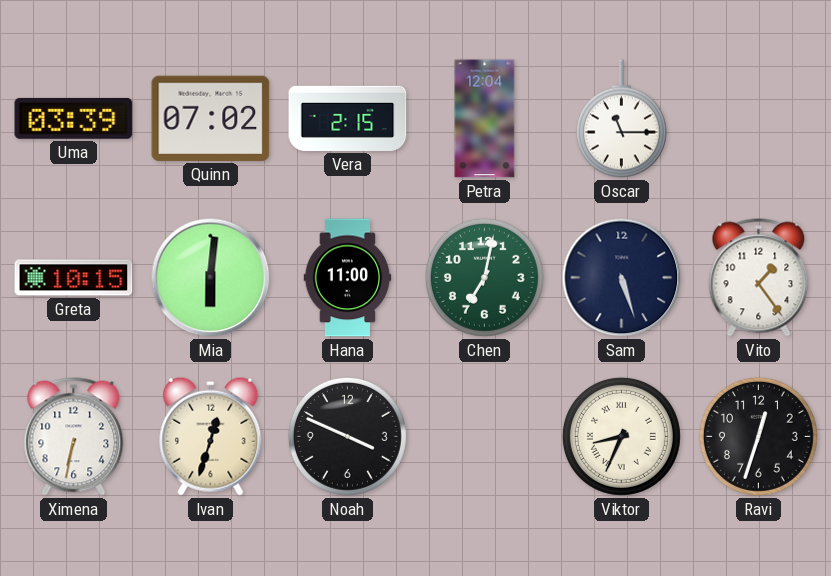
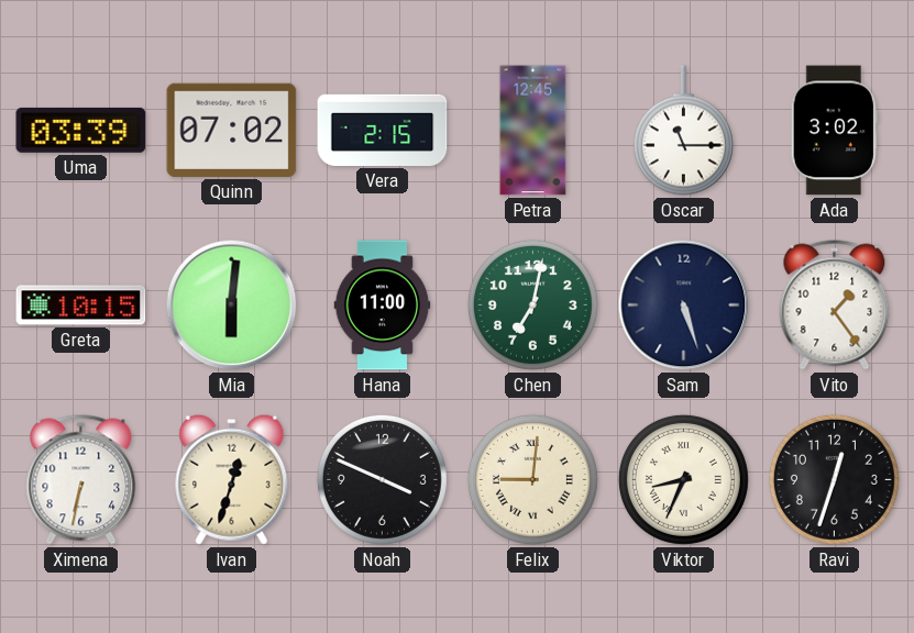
Petra: 12:04 -> 12:45
Ada: none -> 3:02
Felix: none -> 9:01
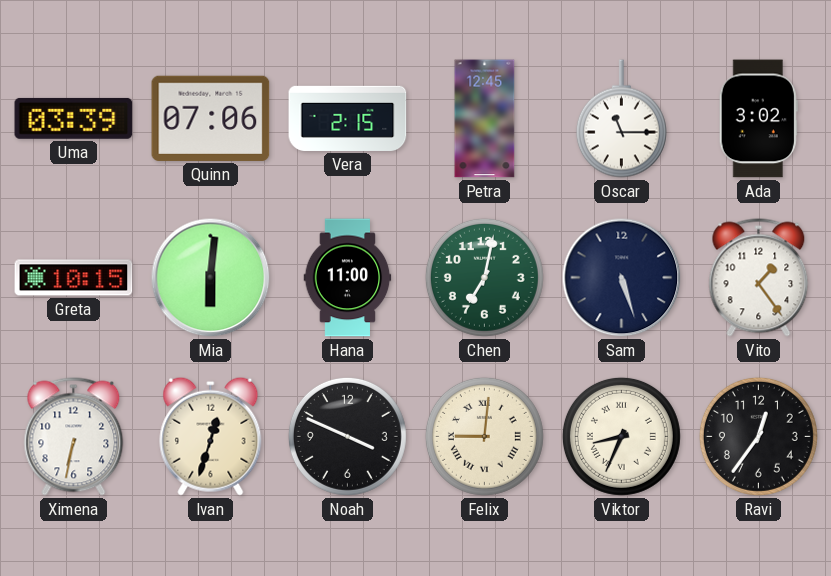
Quinn: 07:02 -> 07:06
Ravi: 12:33 -> 12:36
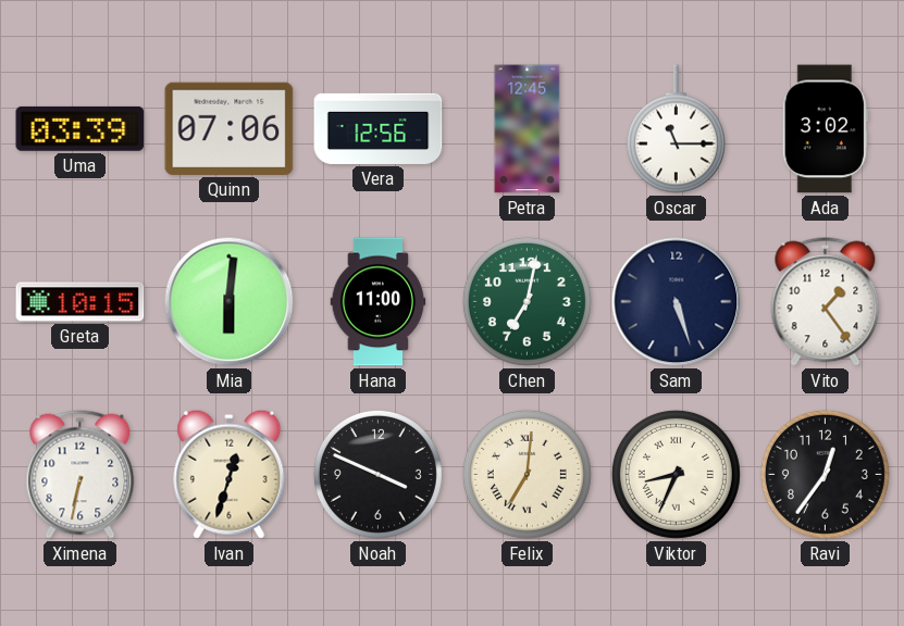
Vera: 2:15 -> 12:56
Felix: 9:01 -> 7:01
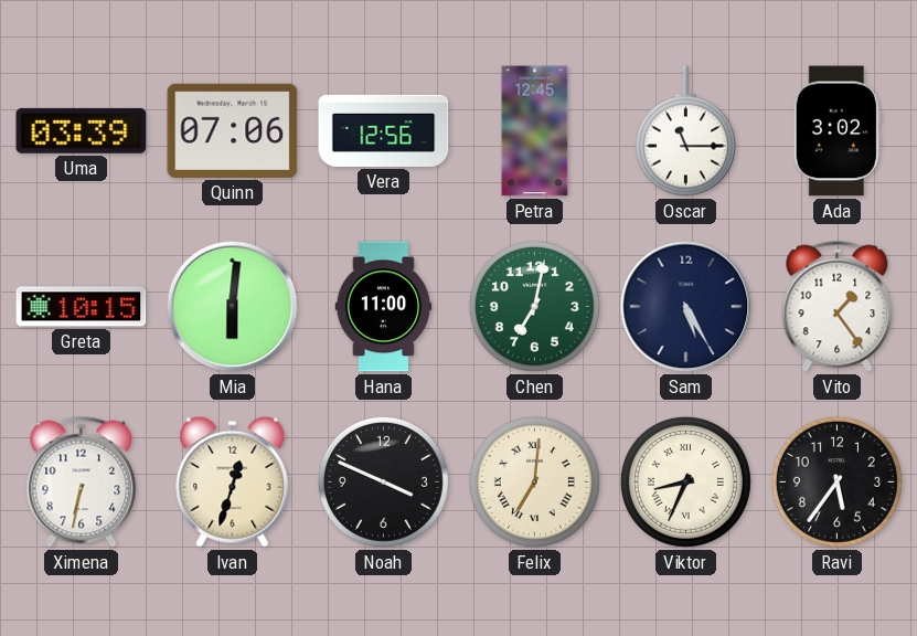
Sam: 5:27 -> 5:25
Ravi: 12:36 -> 5:36
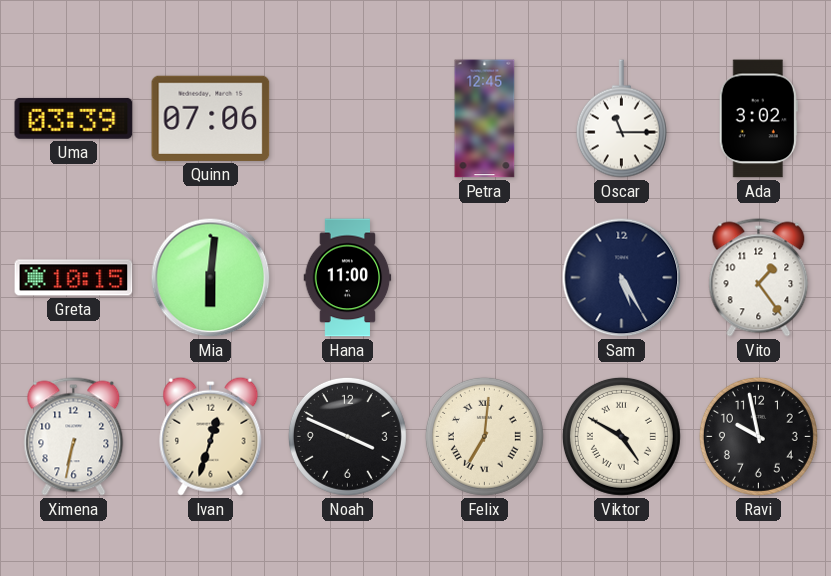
Vera: 12:56 -> none
Chen: 7:02 -> none
Viktor: 8:34 -> 4:50
Ravi: 5:36 -> 9:58
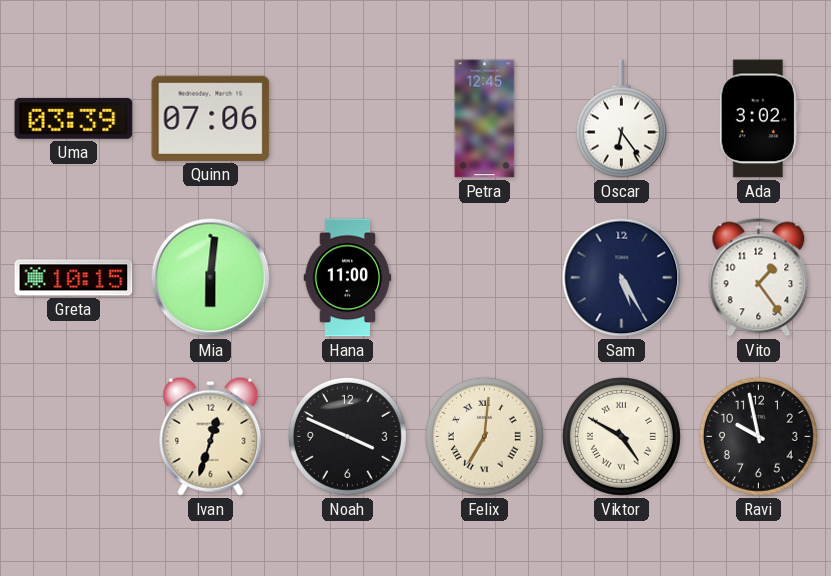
Oscar: 11:15 -> 6:24
Ximena: 6:32 -> none
